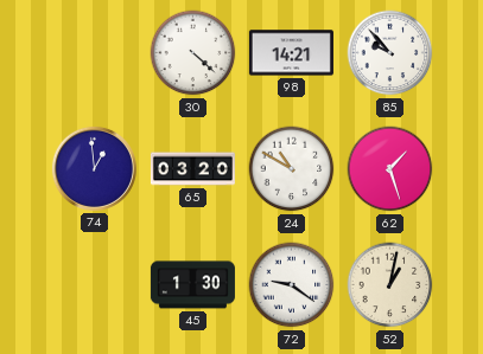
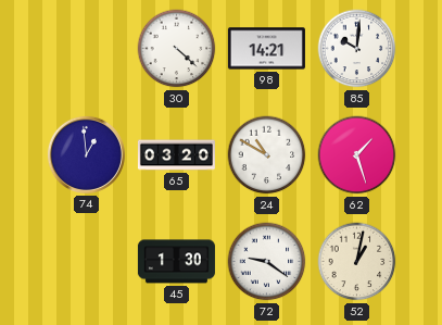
85: 9:53 -> 10:01
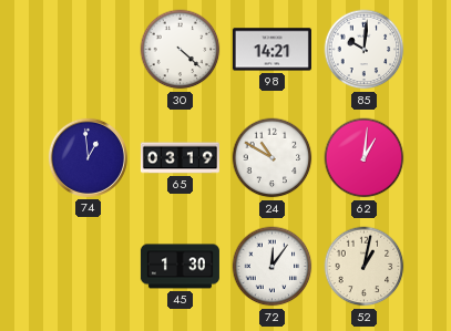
65: 03:20 -> 03:19
62: 1:27 -> 1:01
72: 9:21 -> 12:06
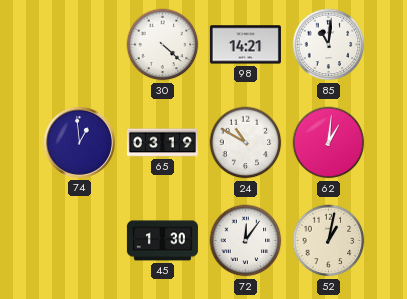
85: 10:01 -> 11:01
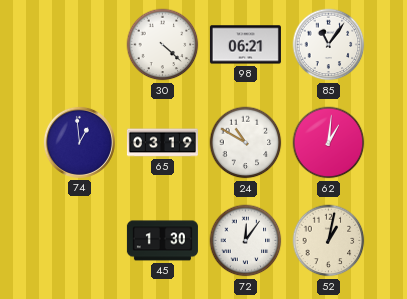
98: 14:21 -> 06:21
85: 11:01 -> 11:06
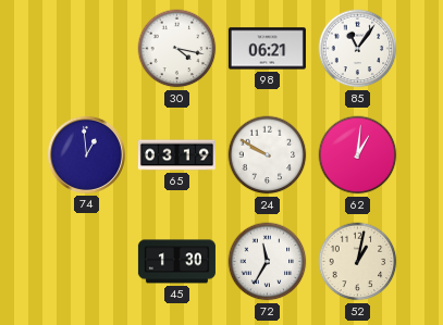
30: 4:22 -> 4:17
24: 10:50 -> 9:50
72: 12:06 -> 11:35
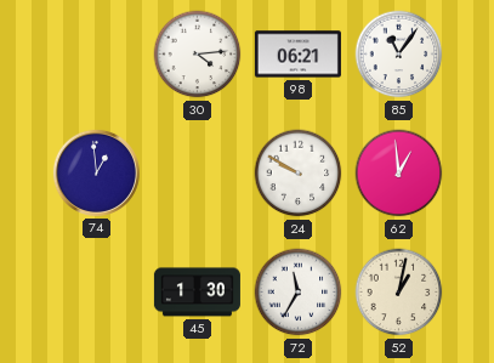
30: 4:17 -> 4:14
65: 03:19 -> none
62: 1:01 -> 12:59
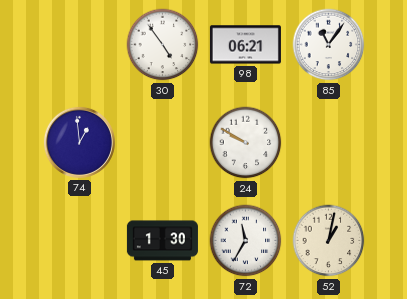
30: 4:14 -> 4:54
62: 12:59 -> none
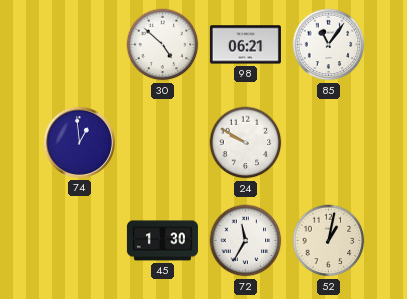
30: 4:54 -> 4:52
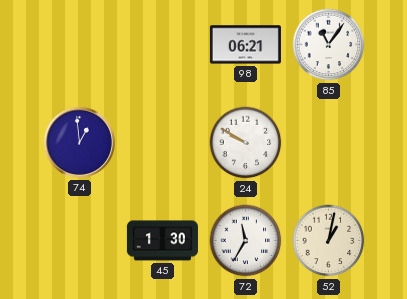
30: 4:52 -> none
